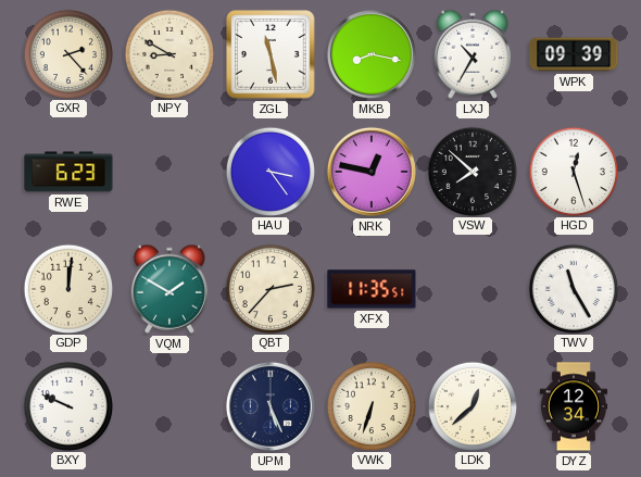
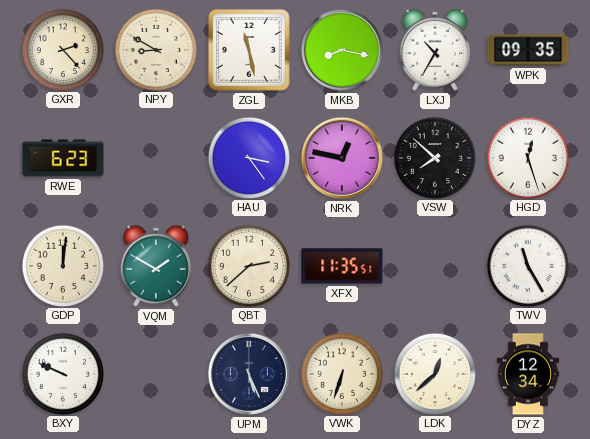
WPK: 09:39 -> 09:35
QBT: 2:37 -> 2:38
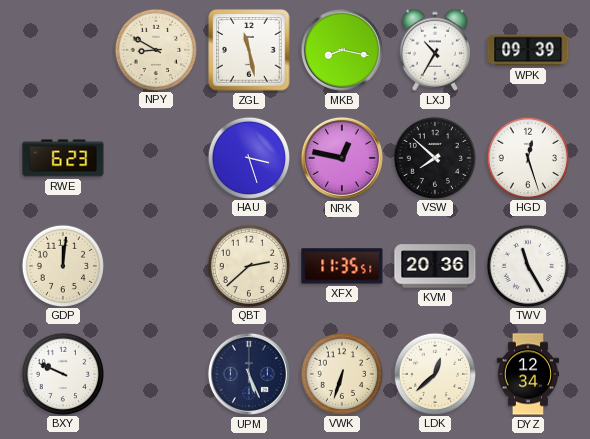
GXR: 2:23 -> none
WPK: 09:35 -> 09:39
HAU: 3:24 -> 3:27
VQM: 1:50 -> none
KVM: none -> 20:36
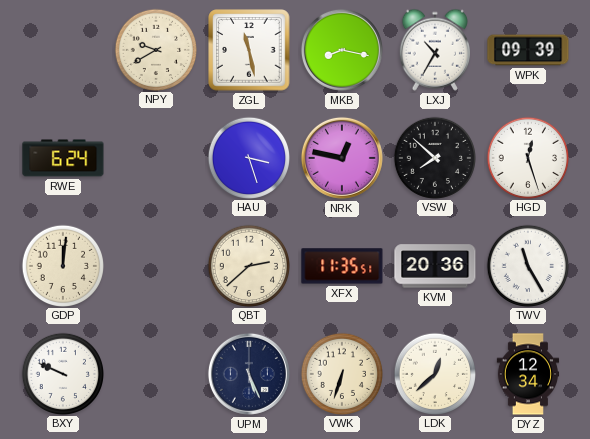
NPY: 8:50 -> 9:40
RWE: 6:23 -> 6:24
